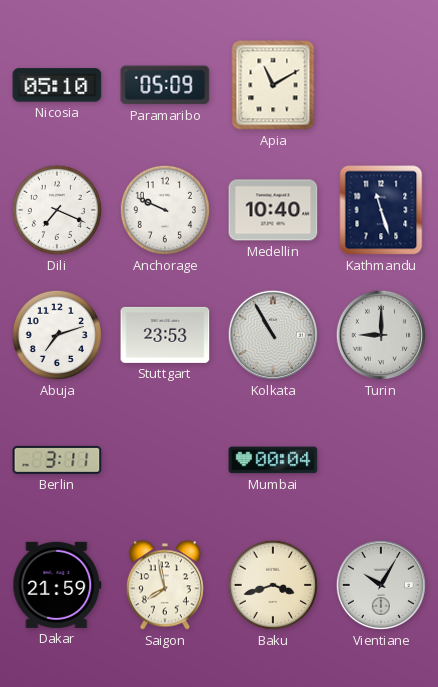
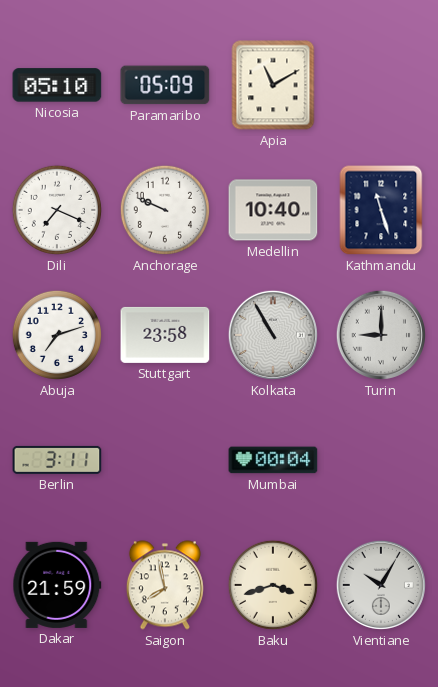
Stuttgart: 23:53 -> 23:58
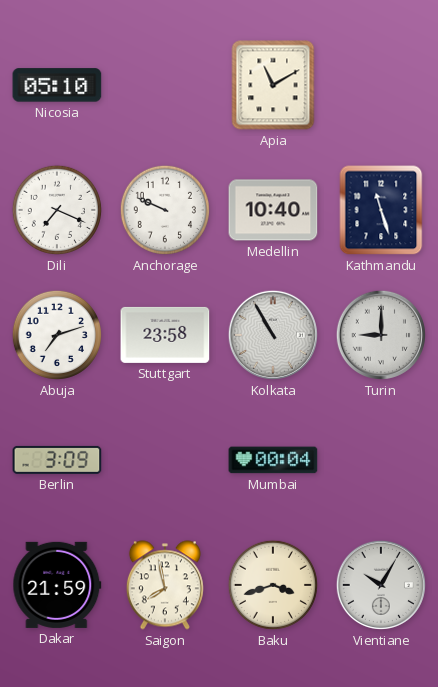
Paramaribo: 05:09 -> none
Berlin: 3:11 -> 3:09
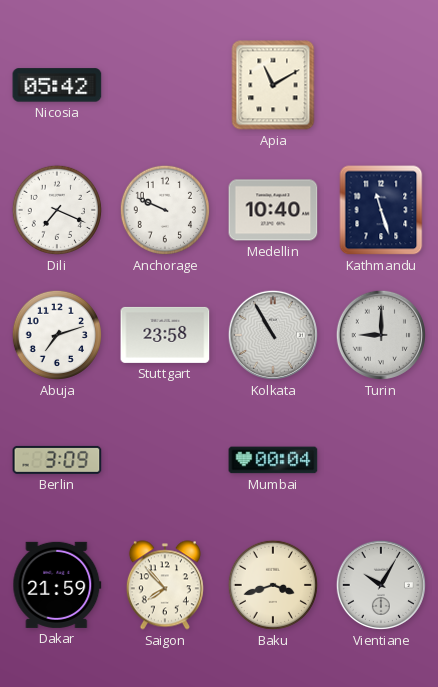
Nicosia: 05:10 -> 05:42
Saigon: 7:58 -> 7:53
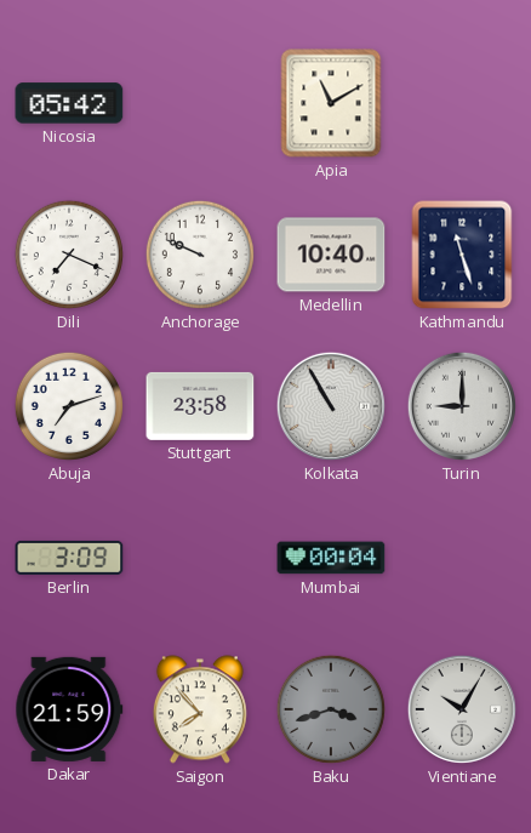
Baku dial: cream -> grey
